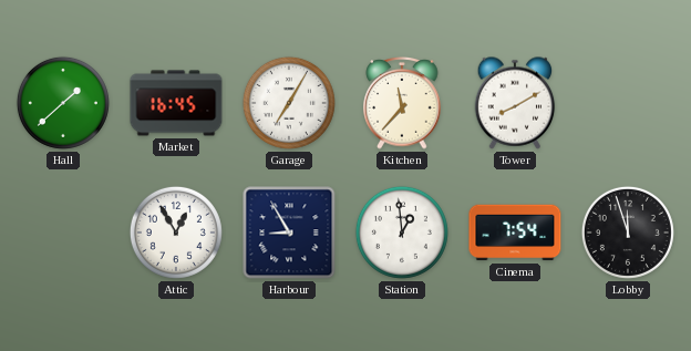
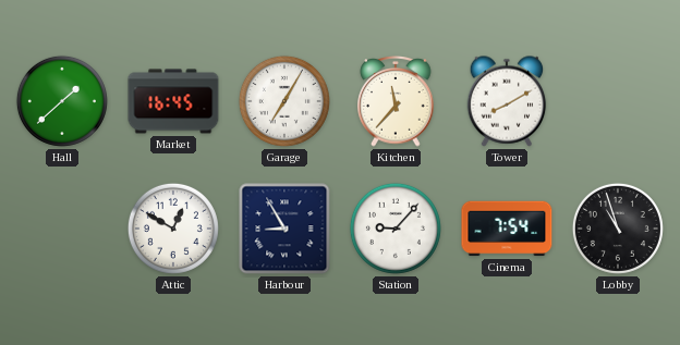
Attic: 12:55 -> 12:50
Station: 12:59 -> 9:07
Lobby: 11:57 -> 10:57
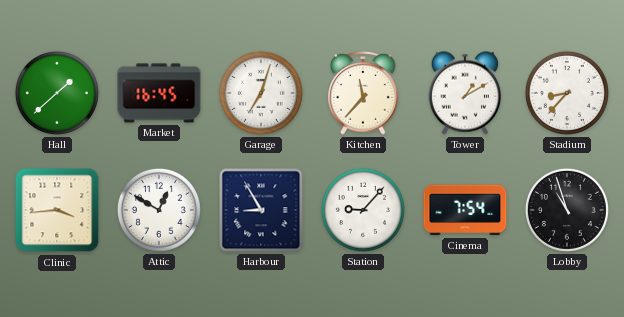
Garage: 7:05 -> 7:03
Tower: 8:10 -> 1:10
Stadium: none -> 8:37
Clinic: none -> 3:44
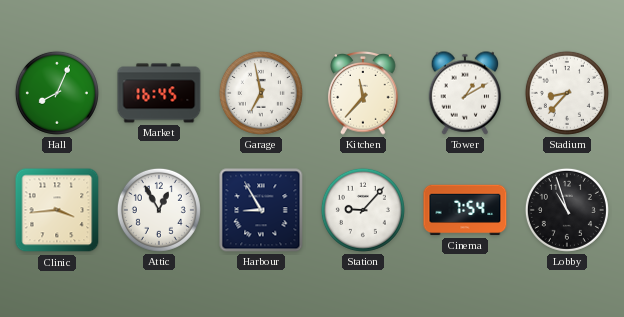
Hall: 1:38 -> 8:04
Garage: 7:03 -> 6:58
Attic: 12:50 -> 12:55
